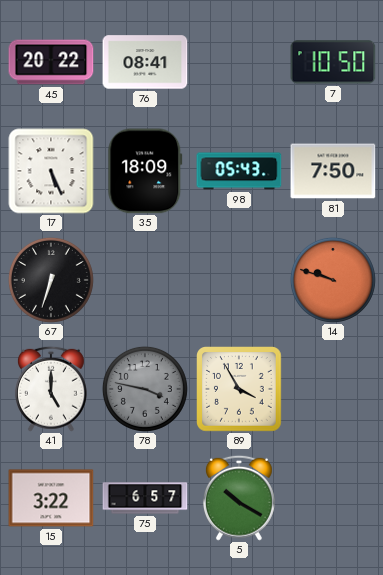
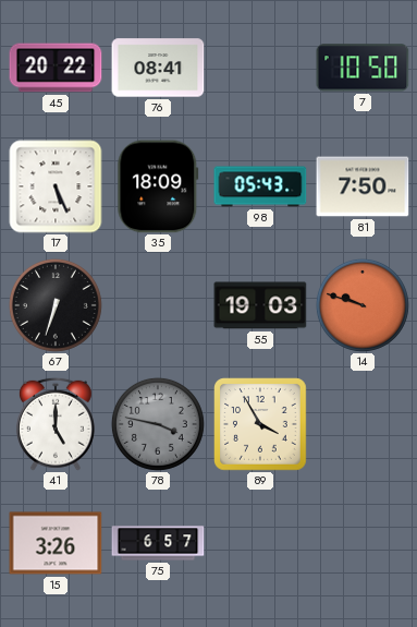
55: none -> 19:03
15: 3:22 -> 3:26
5: 10:20 -> none
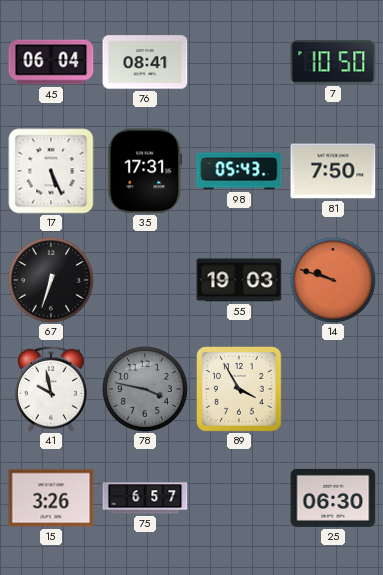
45: 20:22 -> 06:04
35: 18:09 -> 17:31
41: 5:00 -> 9:58
25: none -> 06:30
